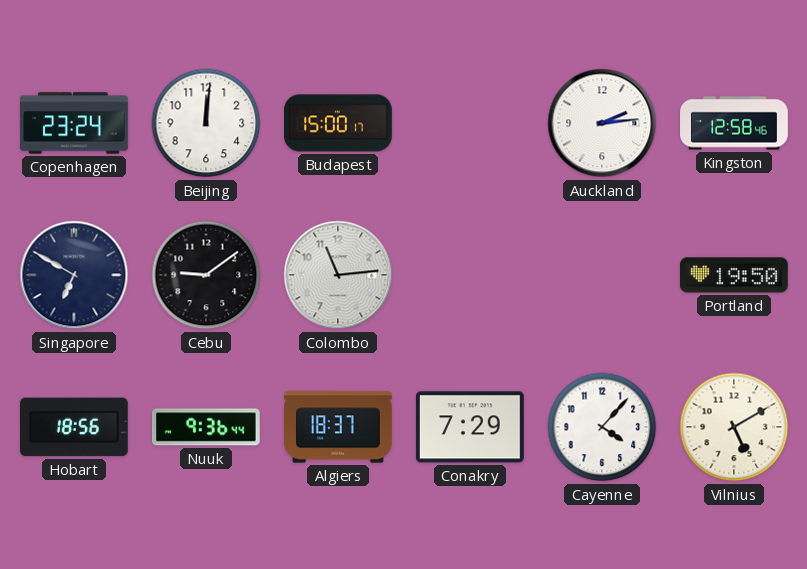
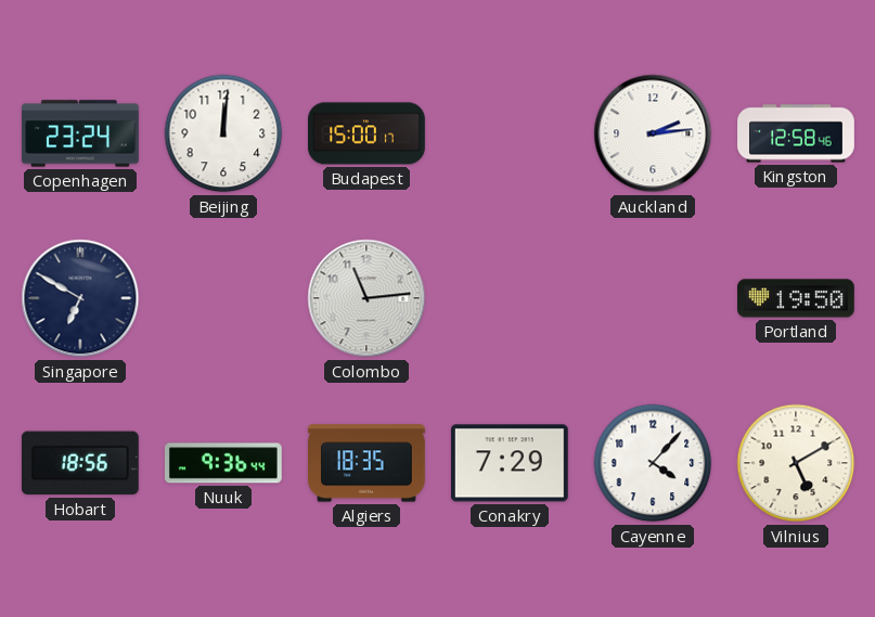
Cebu: 9:09 -> none
Algiers: 18:37 -> 18:35
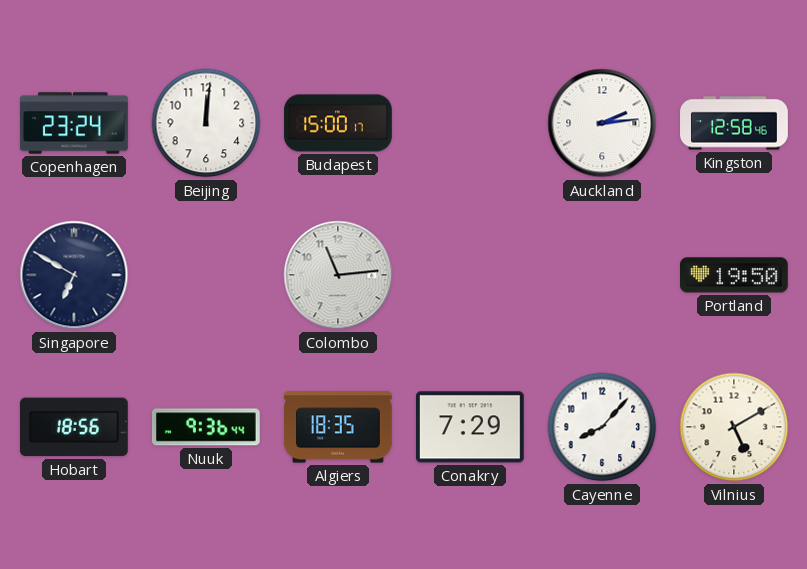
Cayenne: 4:07 -> 8:07
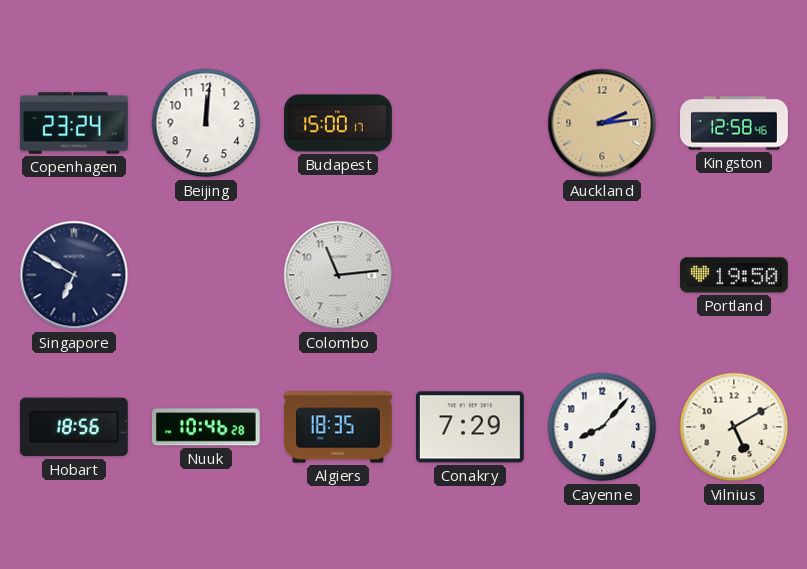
Auckland dial: white -> champagne
Nuuk: 9:36 -> 10:46
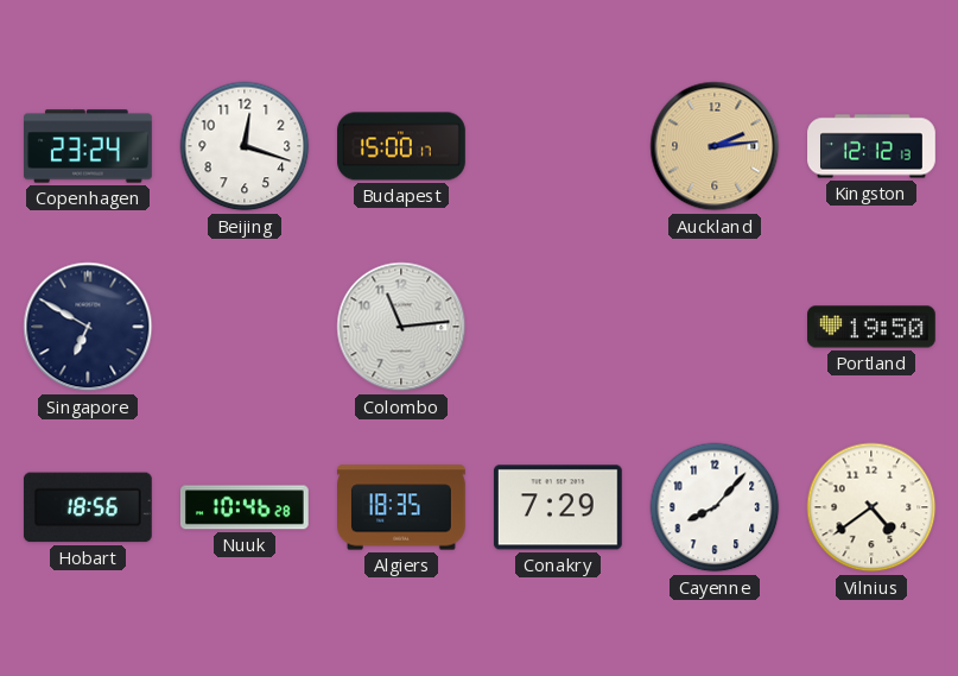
Beijing: 12:01 -> 12:18
Kingston: 12:58 -> 12:12
Vilnius: 5:10 -> 4:39
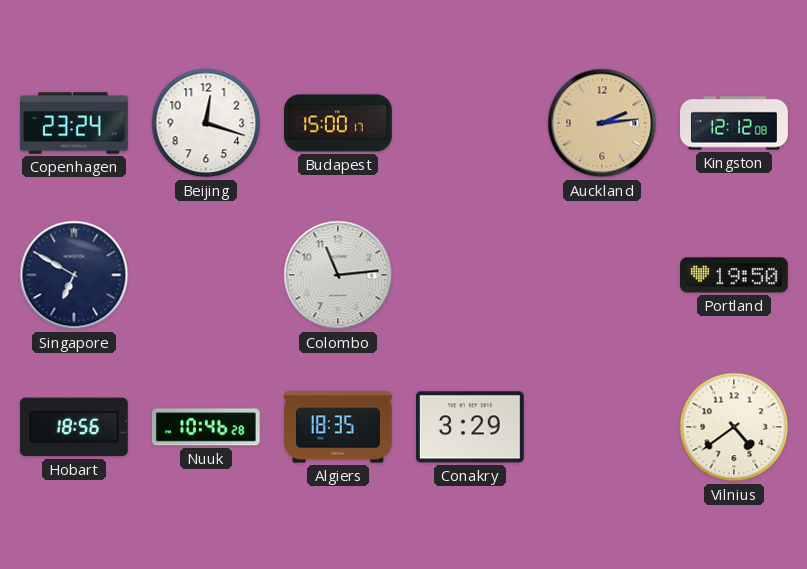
Kingston: 12:12:13 -> 12:12:08
Conakry: 7:29 -> 3:29
Cayenne: 8:07 -> none
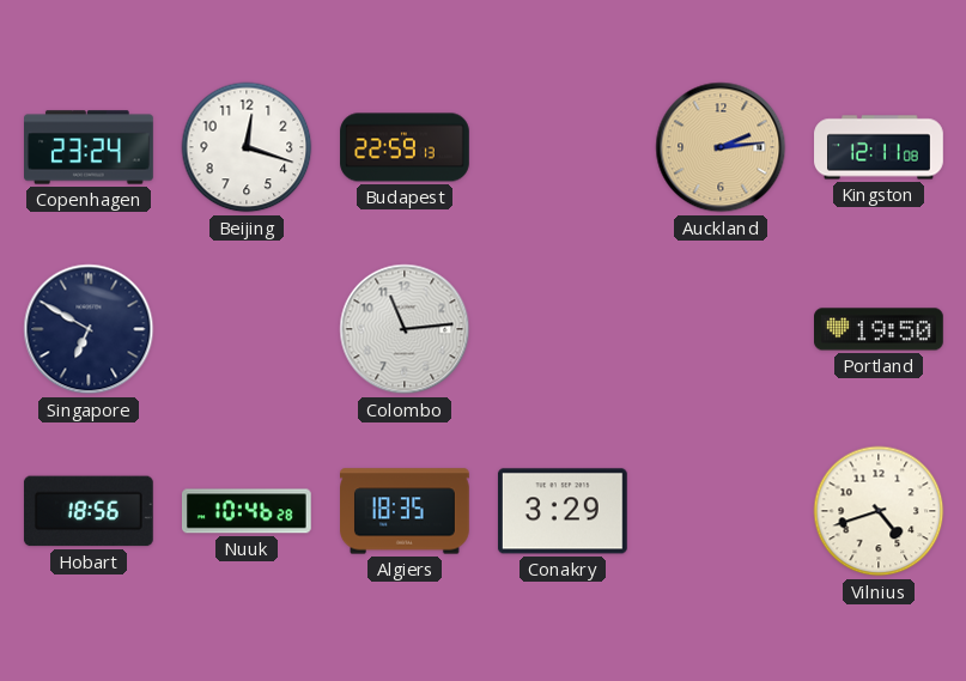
Budapest: 15:00 -> 22:59
Kingston: 12:12 -> 12:11
Vilnius: 4:39 -> 4:42
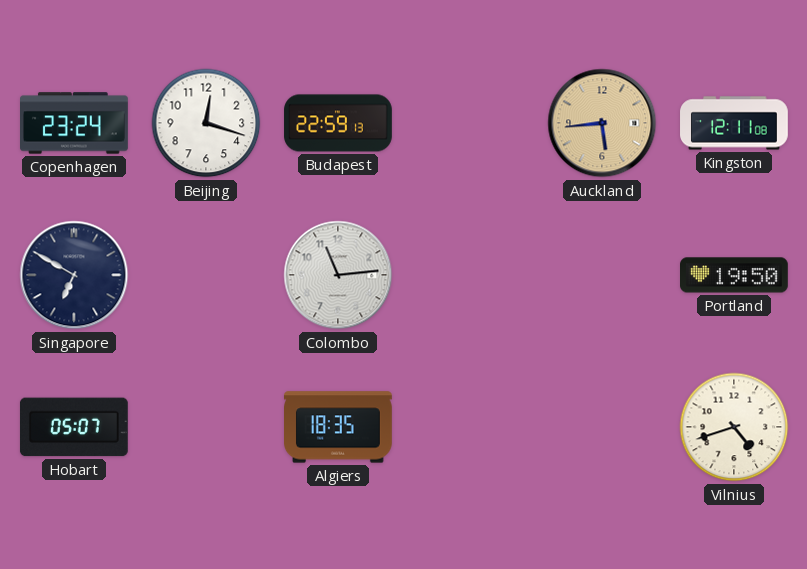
Auckland: 2:14 -> 5:44
Hobart: 18:56 -> 05:07
Nuuk: 10:46 -> none
Conakry: 3:29 -> none
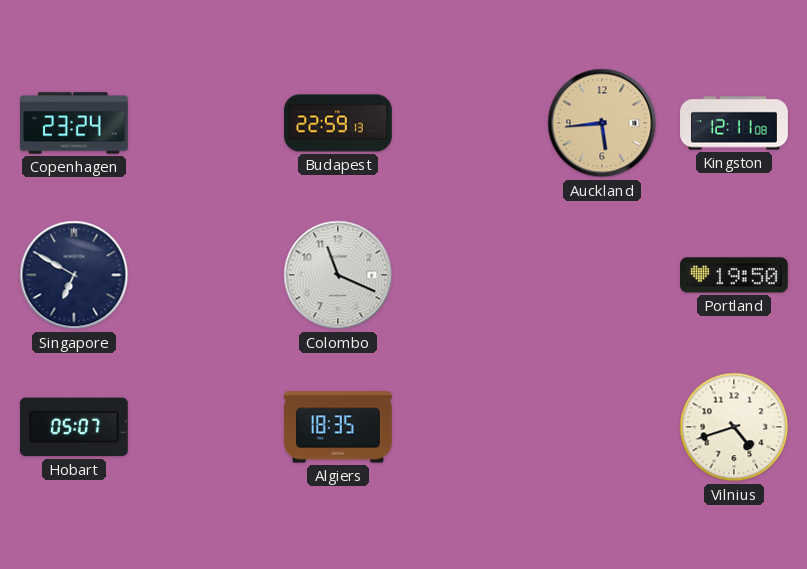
Beijing: 12:18 -> none
Colombo: 11:14 -> 11:19
